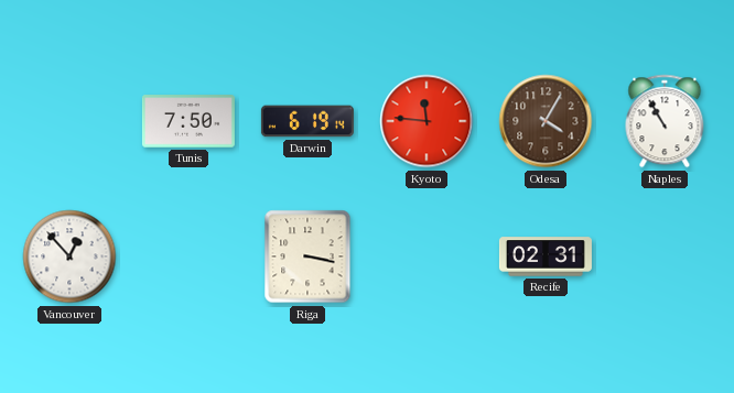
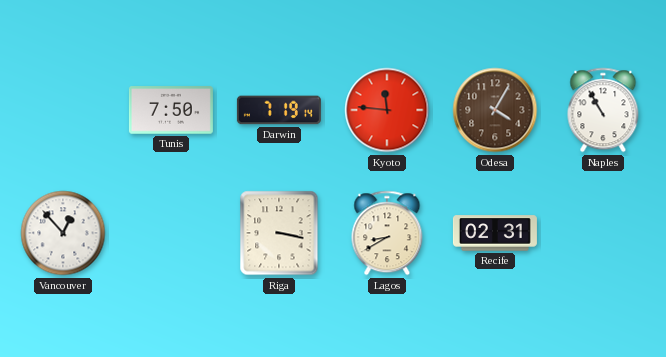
Darwin: 6:19 -> 7:19
Lagos: none -> 8:40
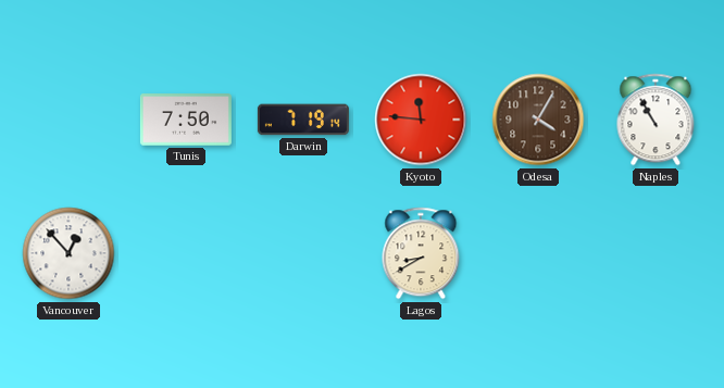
Riga: 3:17 -> none
Recife: 02:31 -> none
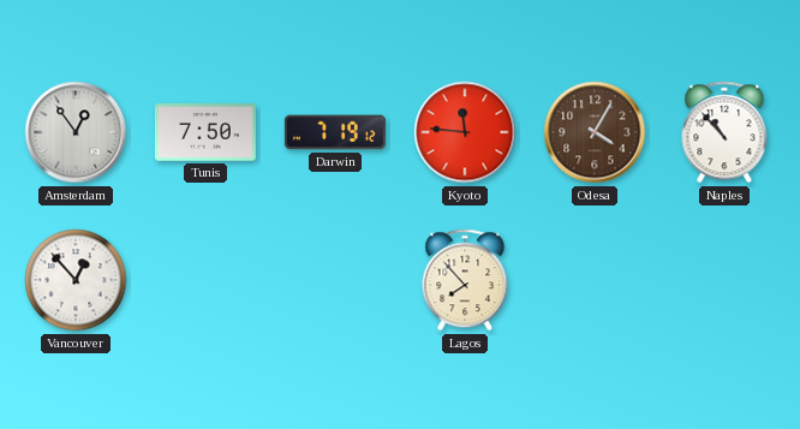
Amsterdam: none -> 12:54
Darwin: 7:19:14 -> 7:19:12
Naples: 10:55 -> 10:53
Lagos: 8:40 -> 7:53
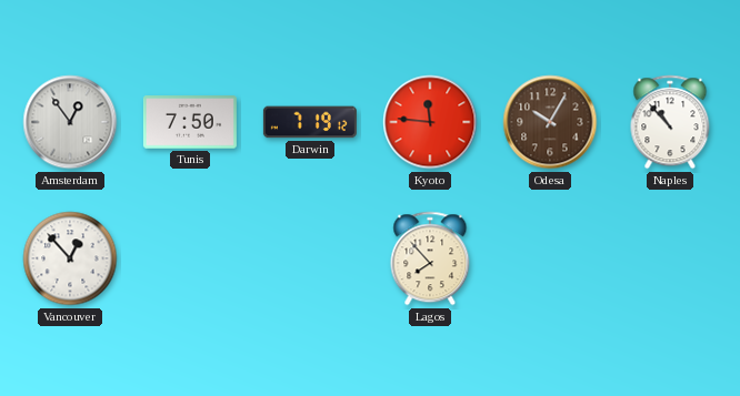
Odesa: 4:05 -> 10:05
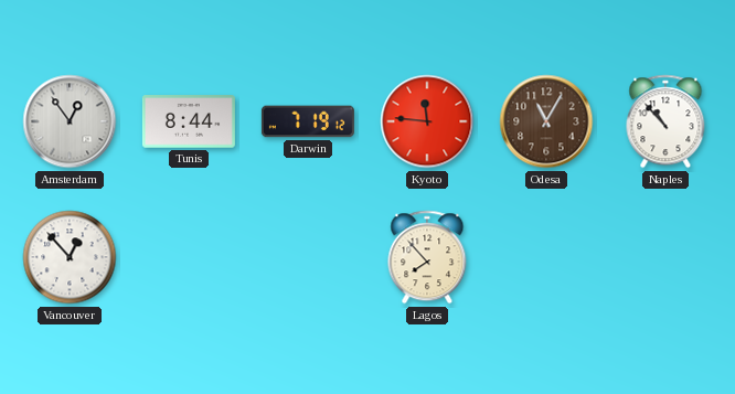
Tunis: 7:50 -> 8:44
Odesa: 10:05 -> 11:05
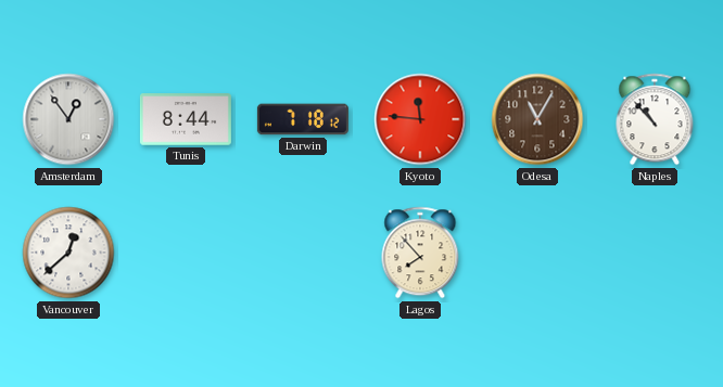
Darwin: 7:19 -> 7:18
Vancouver: 12:53 -> 12:38
